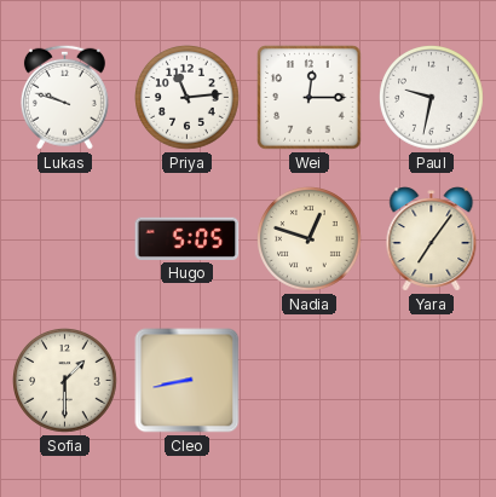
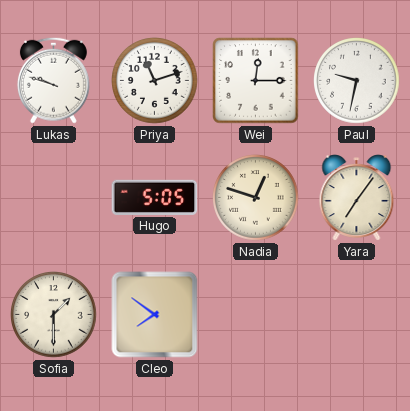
Priya: 11:14 -> 11:12
Cleo: 8:43 -> 7:51
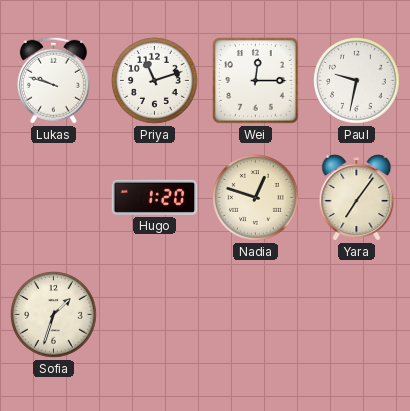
Hugo: 5:05 -> 1:20
Sofia: 1:30 -> 1:33
Cleo: 7:51 -> none
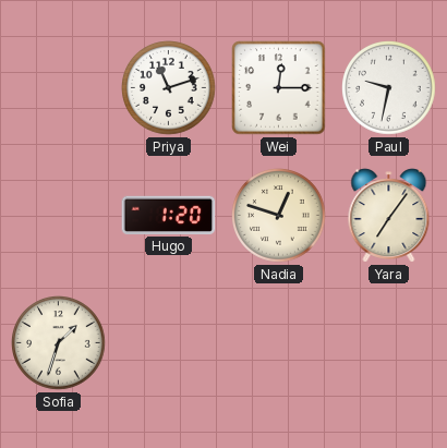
Lukas: 9:48 -> none
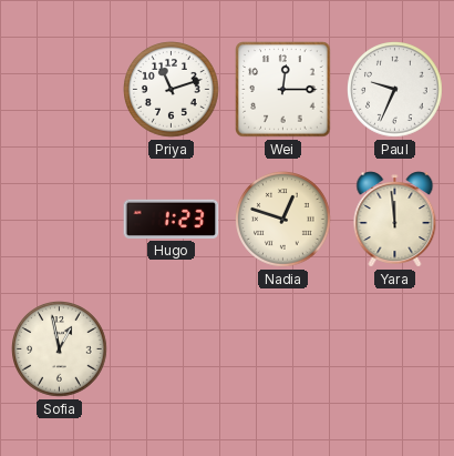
Paul: 9:32 -> 9:34
Hugo: 1:20 -> 1:23
Yara: 7:06 -> 11:59
Sofia: 1:33 -> 12:58
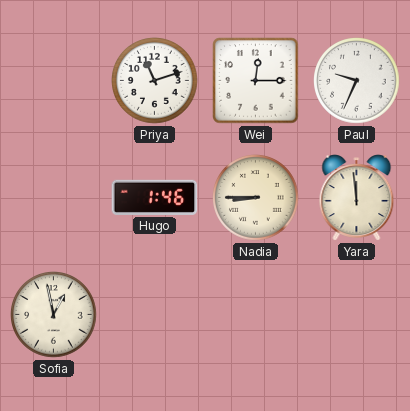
Hugo: 1:23 -> 1:46
Nadia: 12:48 -> 8:45
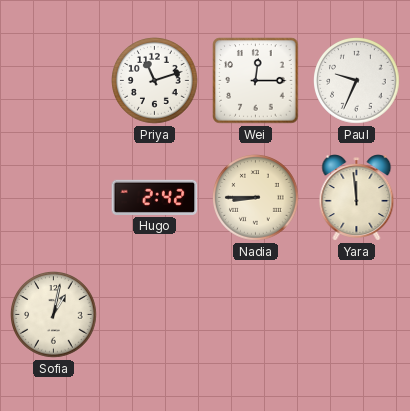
Hugo: 1:46 -> 2:42
Sofia: 12:58 -> 1:02
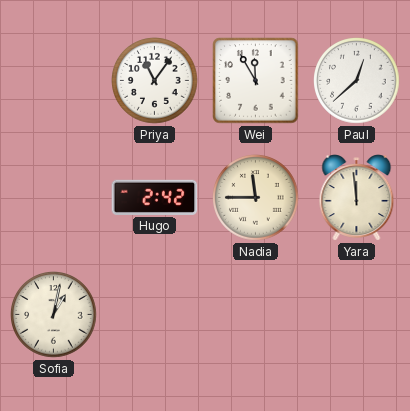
Priya: 11:12 -> 11:06
Wei: 12:15 -> 11:55
Paul: 9:34 -> 12:38
Nadia: 8:45 -> 11:45
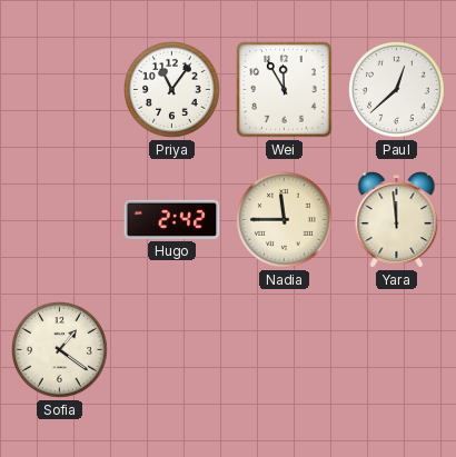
Sofia: 1:02 -> 1:21
